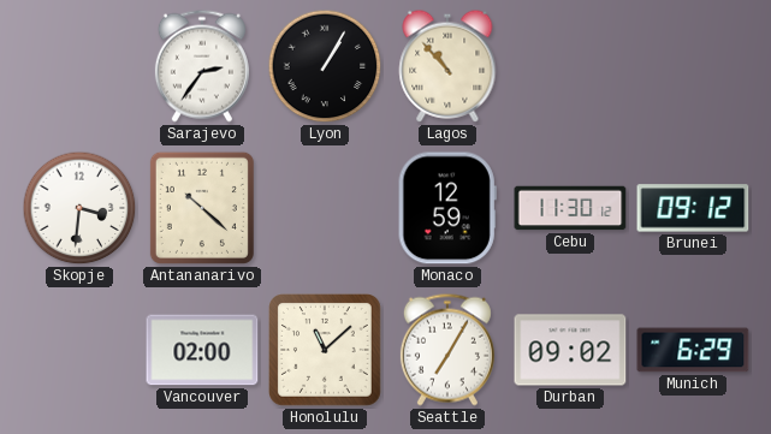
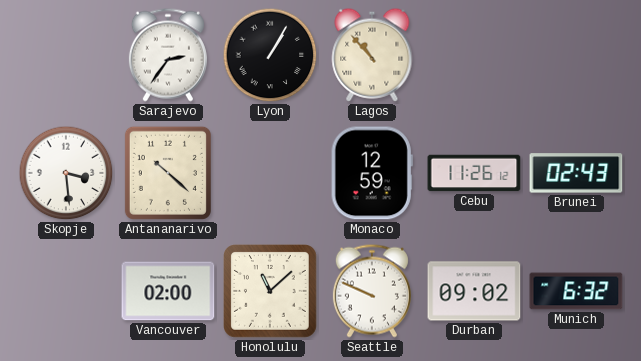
Skopje: 3:31 -> 3:29
Cebu: 11:30 -> 11:26
Brunei: 09:12 -> 02:43
Seattle: 7:05 -> 9:49
Munich: 6:29 -> 6:32
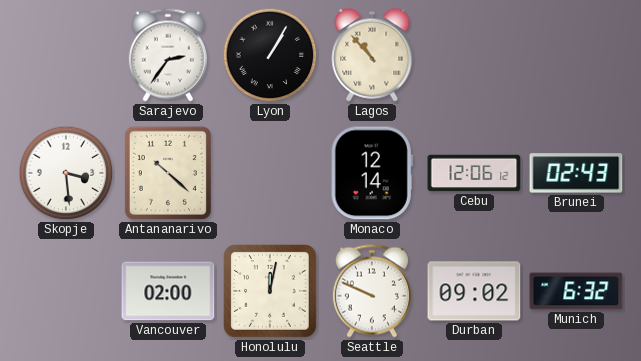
Monaco: 12:59 -> 12:14
Cebu: 11:26 -> 12:06
Honolulu: 11:08 -> 12:02
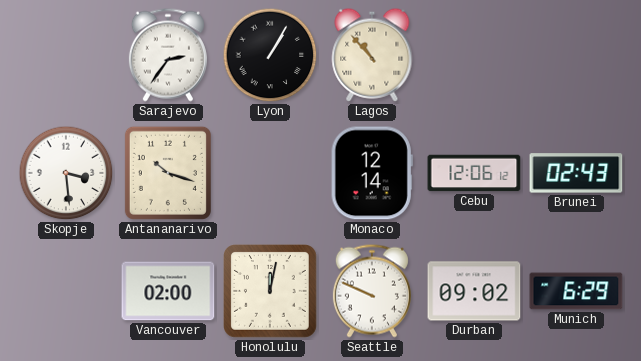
Antananarivo: 10:22 -> 10:18
Munich: 6:32 -> 6:29
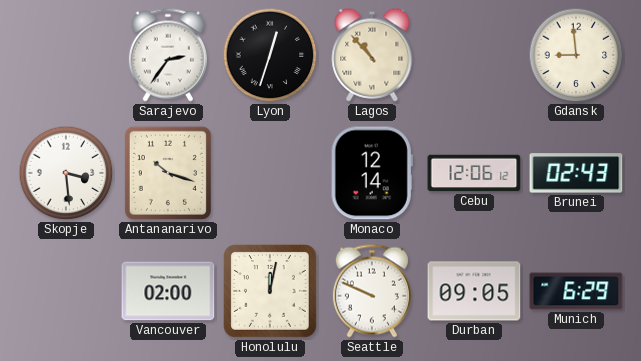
Lyon: 1:05 -> 12:33
Gdansk: none -> 8:59
Durban: 09:02 -> 09:05
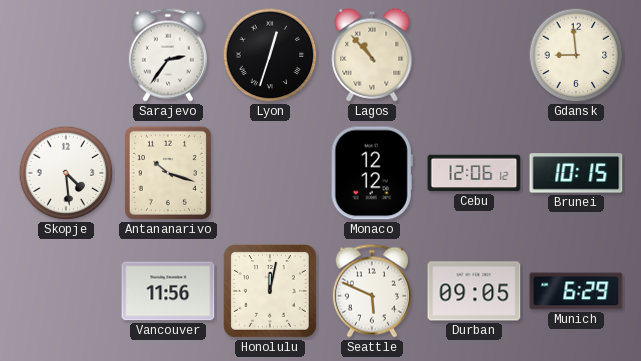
Skopje: 3:29 -> 4:29
Monaco: 12:14 -> 12:12
Brunei: 02:43 -> 10:15
Vancouver: 02:00 -> 11:56
Seattle: 9:49 -> 5:49
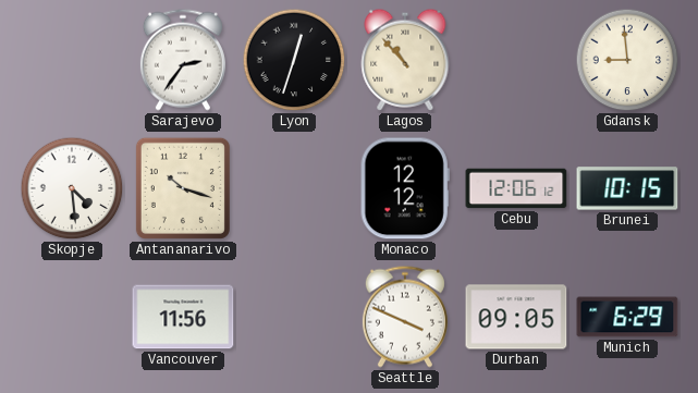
Honolulu: 12:02 -> none
Seattle: 5:49 -> 3:49
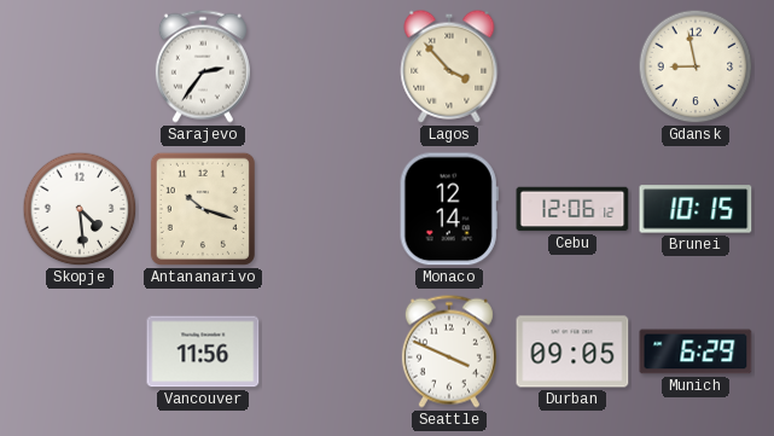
Lyon: 12:33 -> none
Lagos: 10:53 -> 3:53
Gdansk: 8:59 -> 8:58
Monaco: 12:12 -> 12:14
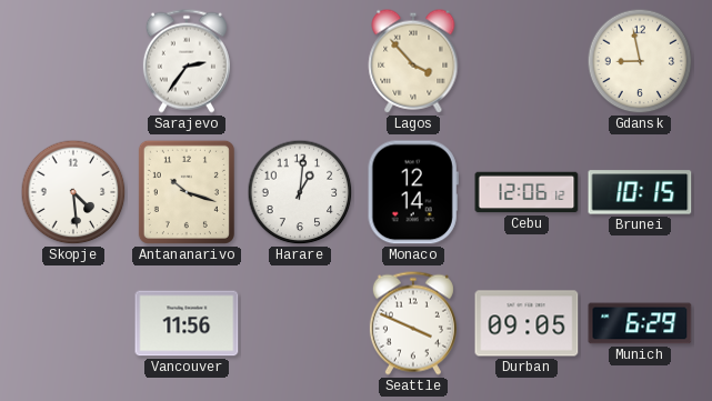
Harare: none -> 1:01
